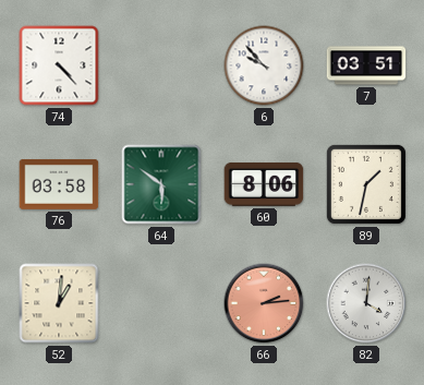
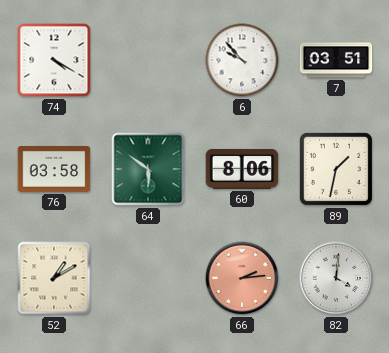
74: 4:23 -> 4:20
52: 1:01 -> 1:10
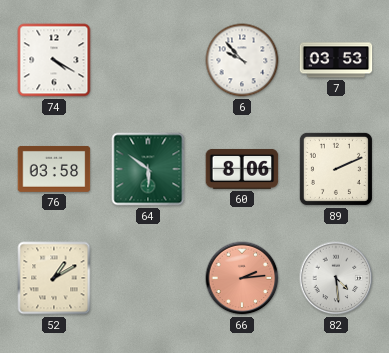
7: 03:51 -> 03:53
89: 1:32 -> 2:11
82: 4:01 -> 4:29
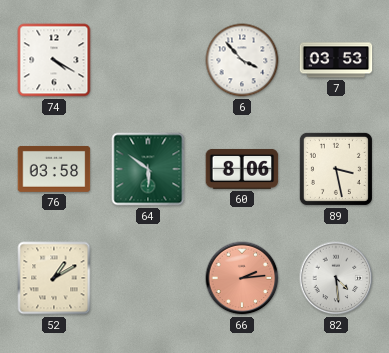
6: 9:53 -> 3:53
89: 2:11 -> 3:28
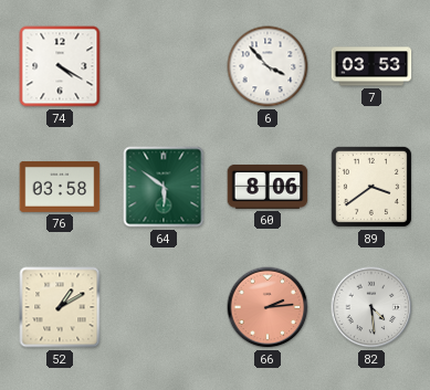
89: 3:28 -> 3:39
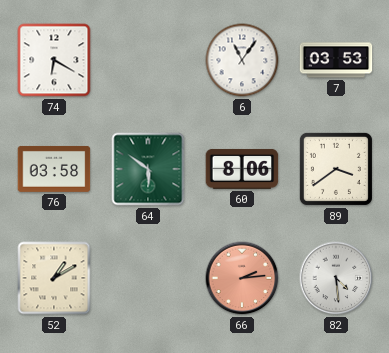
74: 4:20 -> 6:20
6: 3:53 -> 11:06
